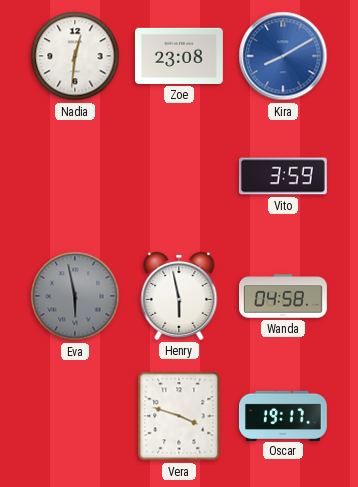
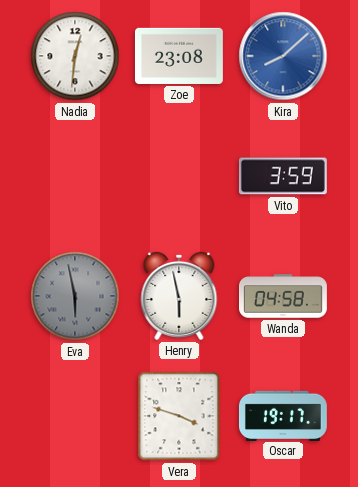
Kira: 8:10 -> 8:08
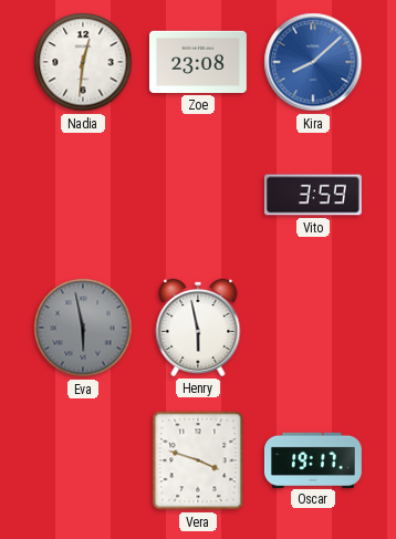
Wanda: 04:58 -> none
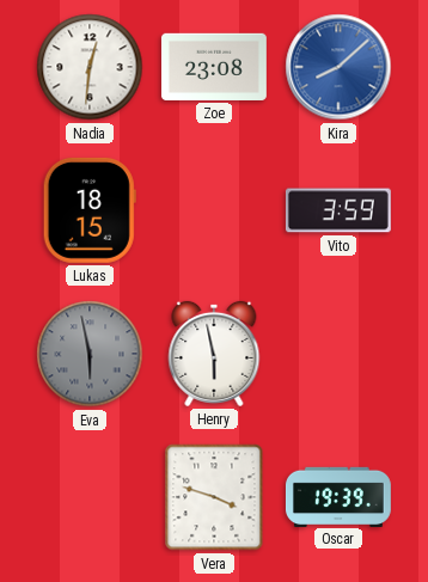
Lukas: none -> 18:15
Oscar: 19:17 -> 19:39
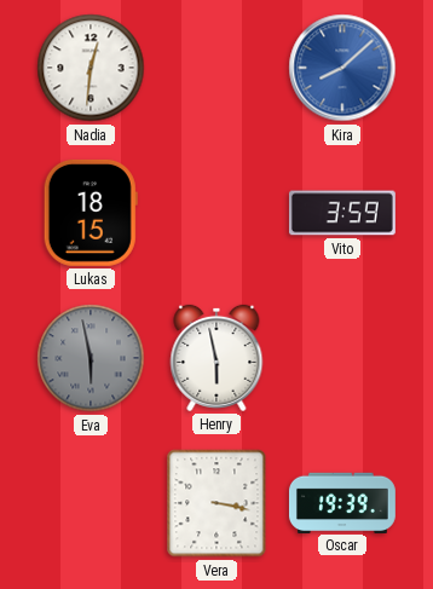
Zoe: 23:08 -> none
Vera: 3:48 -> 3:17
